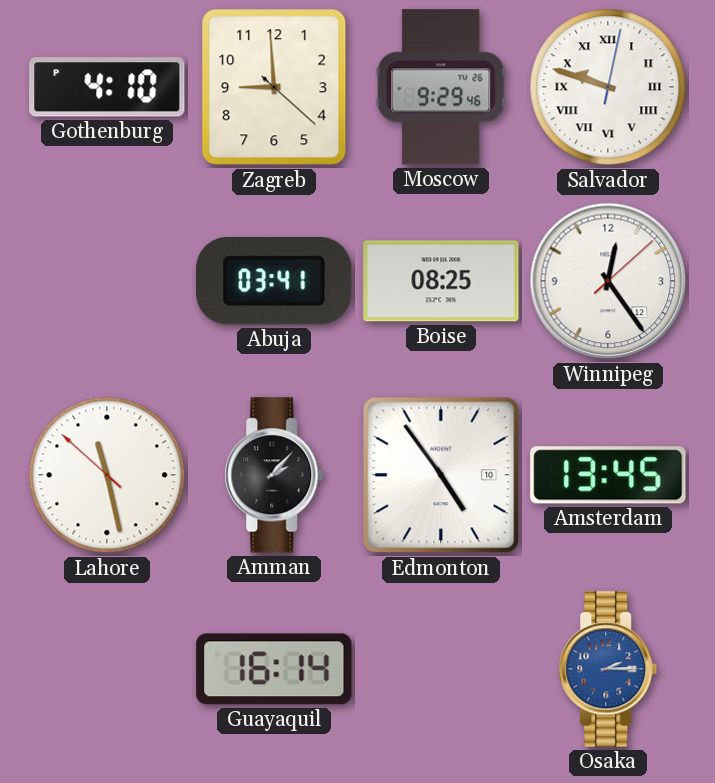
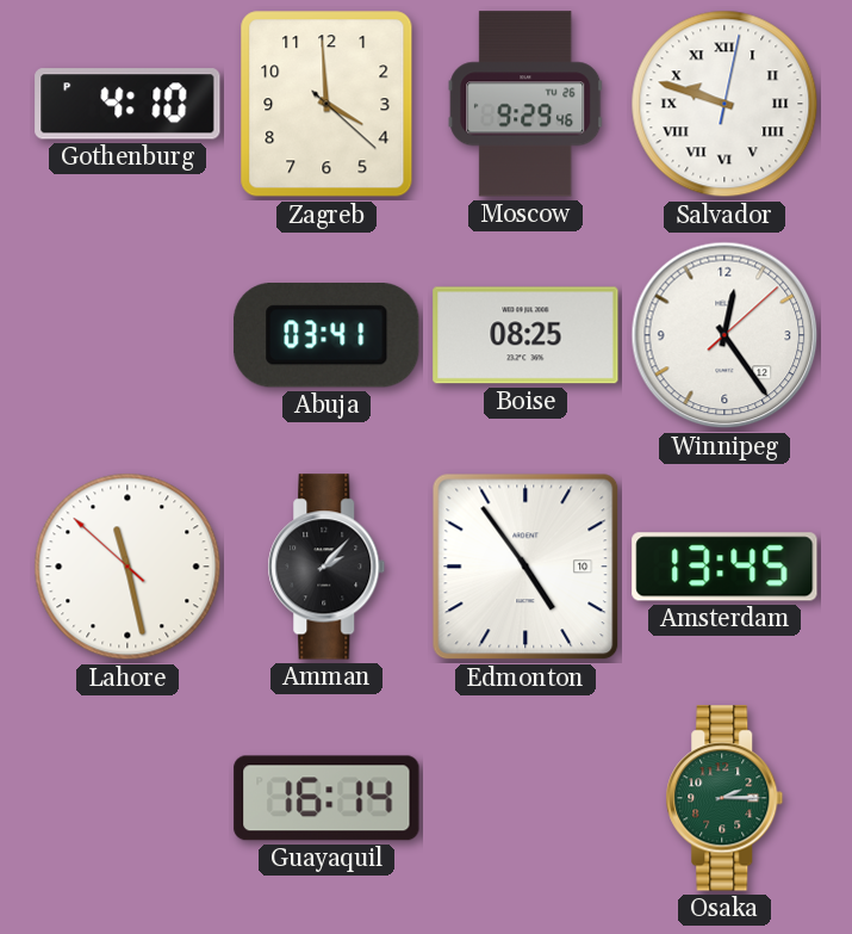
Zagreb: 8:59 -> 3:59
Osaka dial: blue -> green
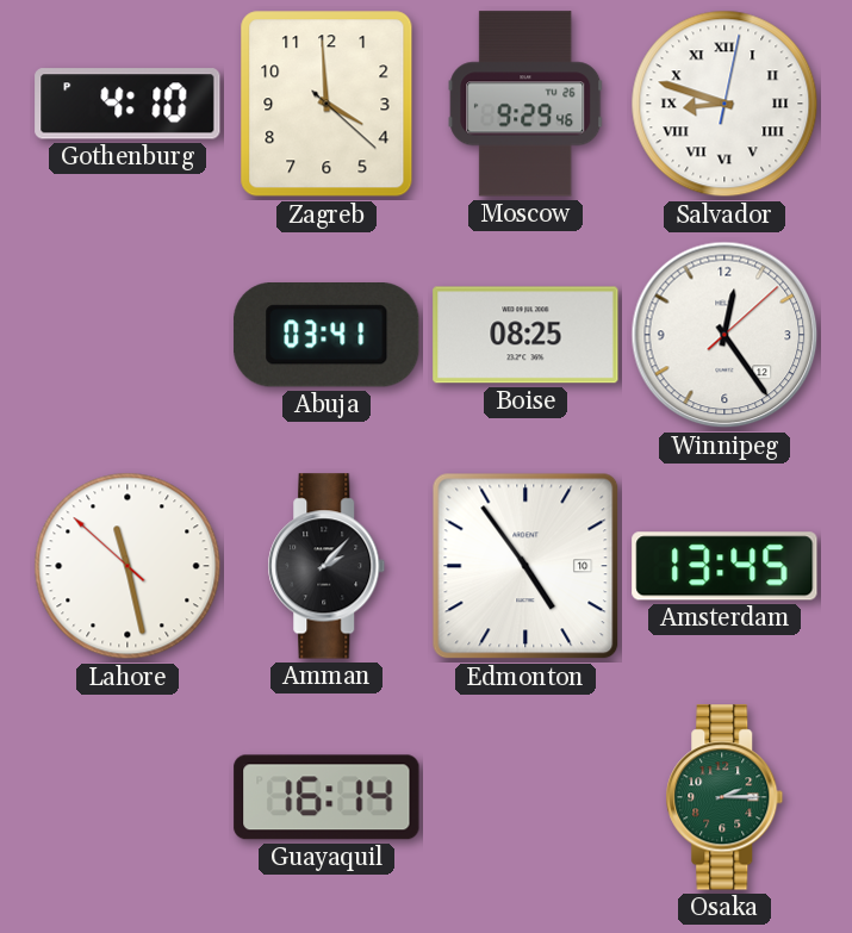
Salvador: 9:48 -> 8:48
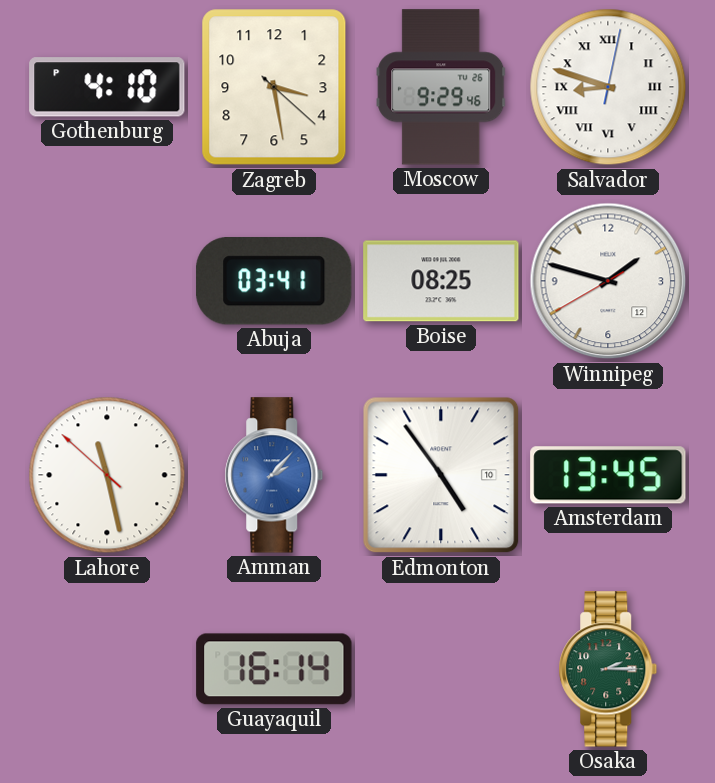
Zagreb: 3:59 -> 3:28
Winnipeg: 12:24 -> 1:47
Amman dial: black -> blue
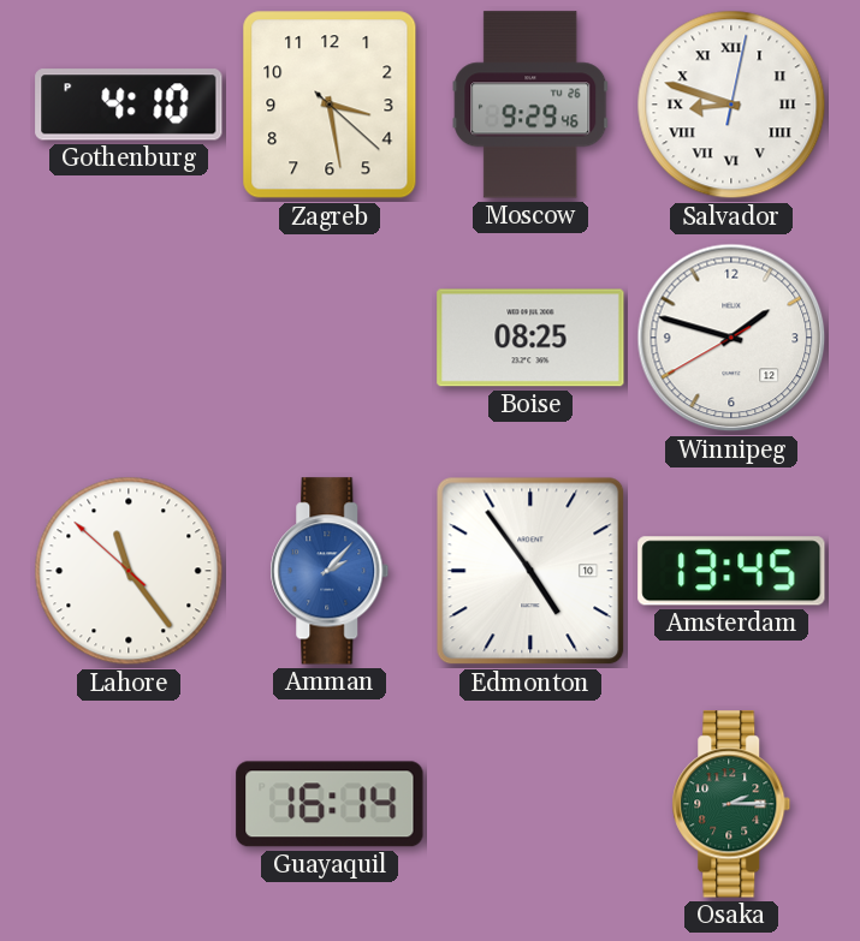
Abuja: 03:41 -> none
Lahore: 11:27 -> 11:23
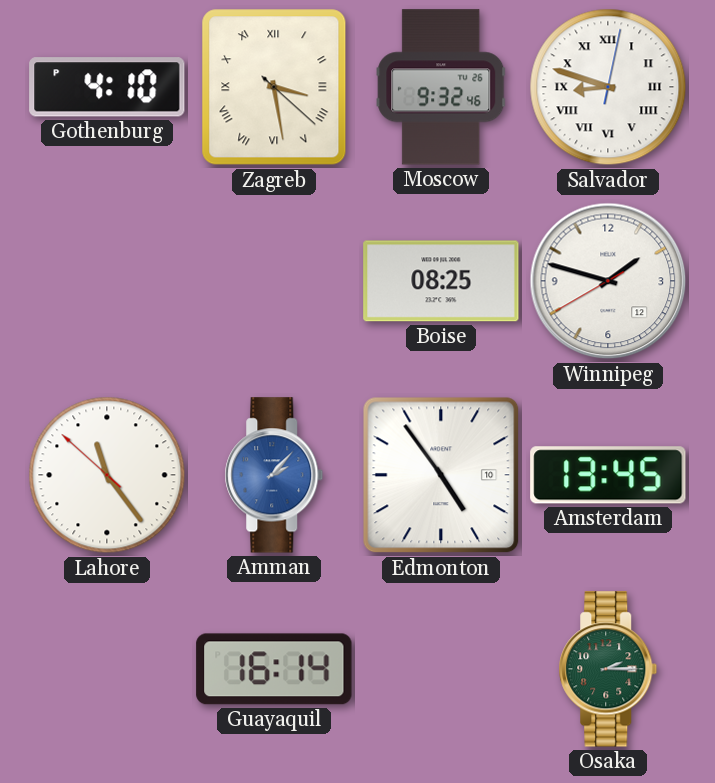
Zagreb numerals: Arabic -> Roman
Moscow: 9:29 -> 9:32
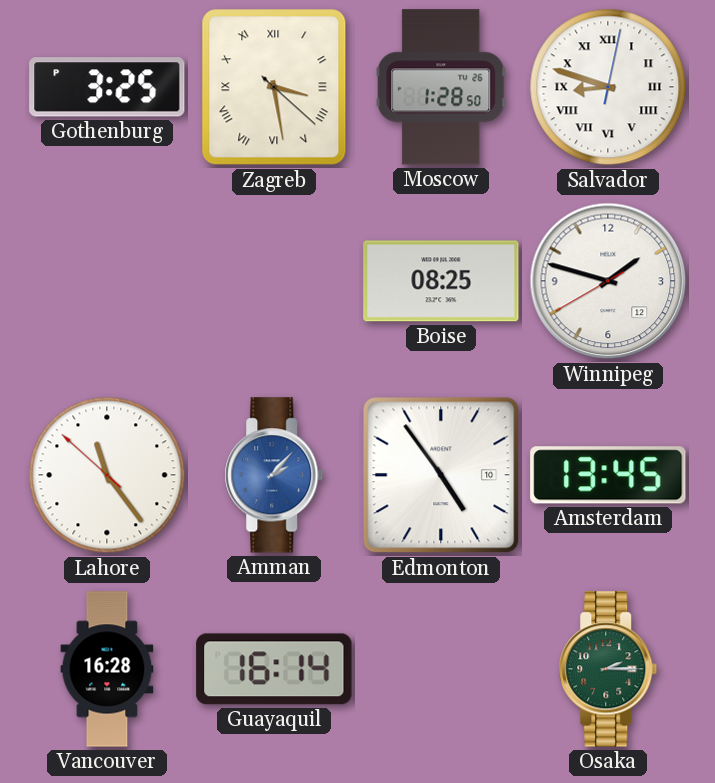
Gothenburg: 4:10 -> 3:25
Moscow: 9:32 -> 1:28
Vancouver: none -> 16:28
